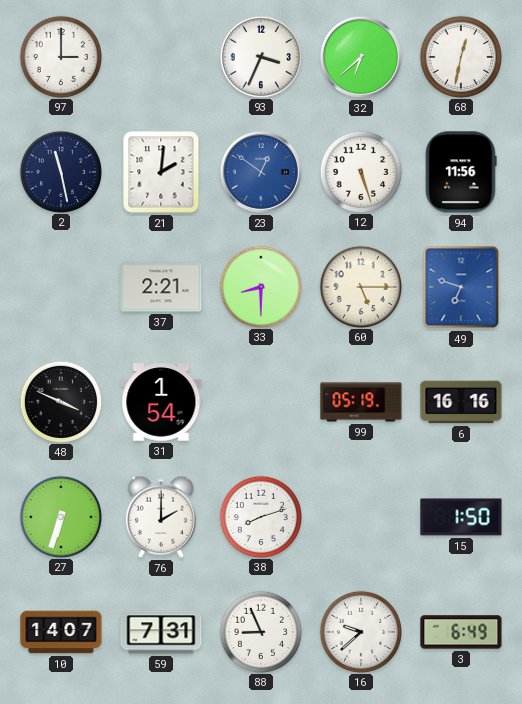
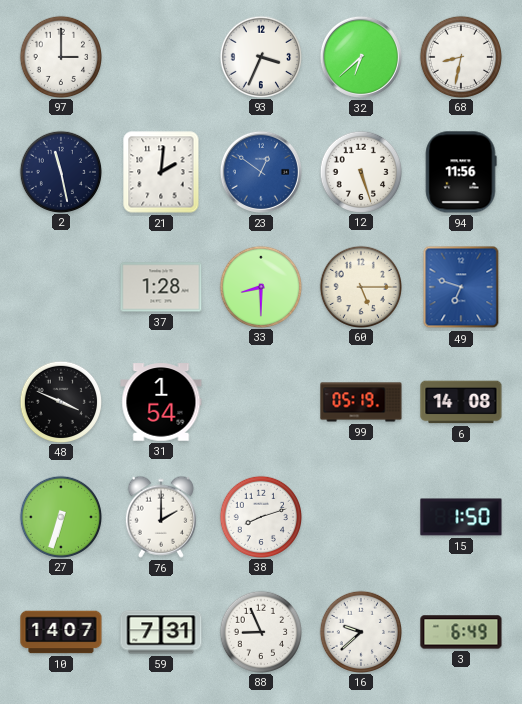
68: 12:32 -> 8:32
37: 2:21 -> 1:28
6: 16:16 -> 14:08
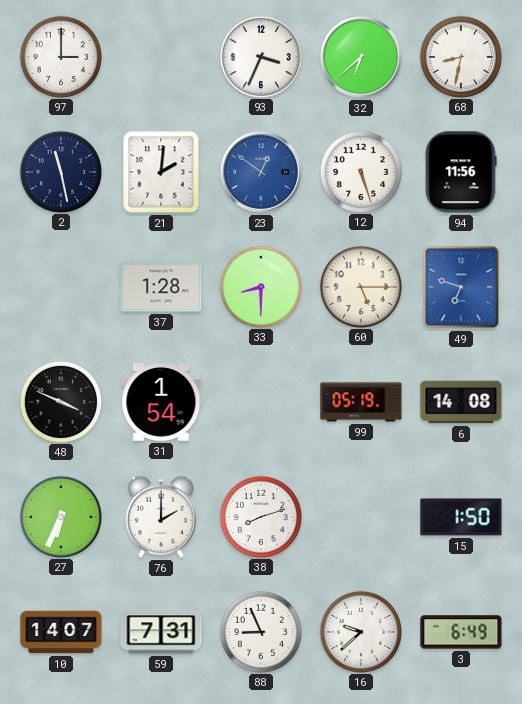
27: 6:33 -> 6:34
